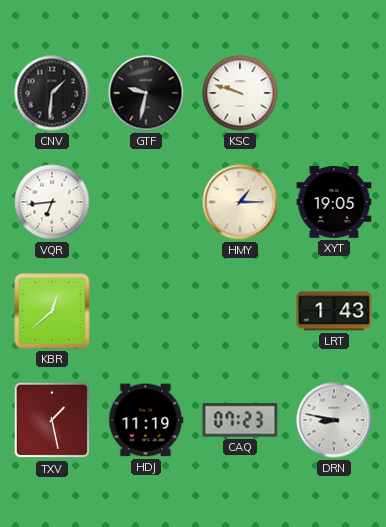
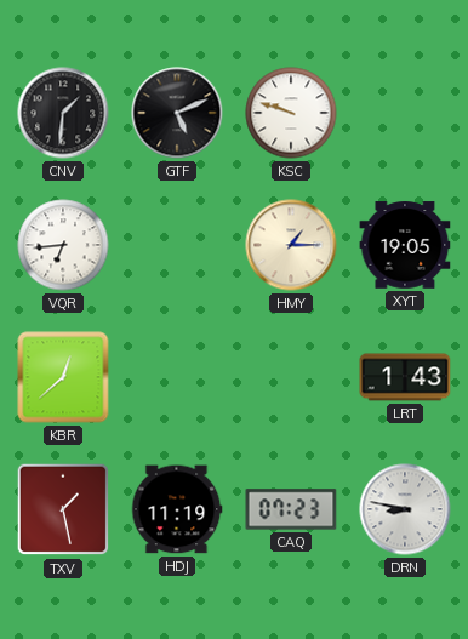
GTF: 9:32 -> 5:11
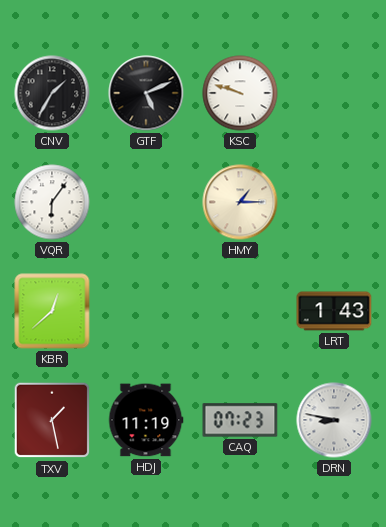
CNV: 1:31 -> 1:35
VQR: 6:44 -> 6:06
XYT: 19:05 -> none
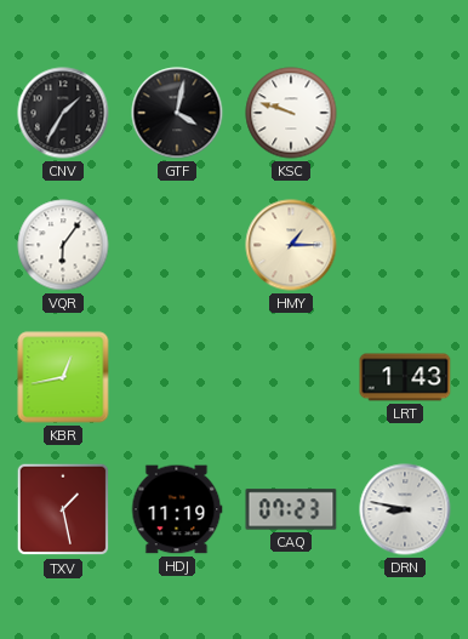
GTF: 5:11 -> 4:02
KBR: 12:38 -> 12:43
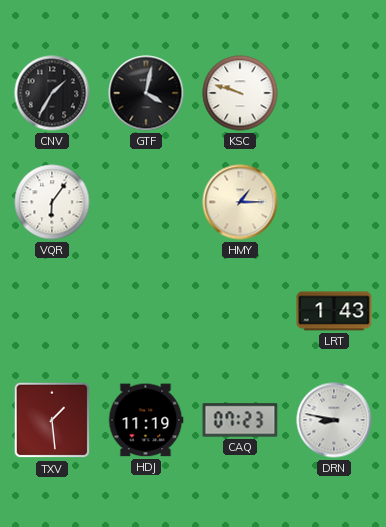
KBR: 12:43 -> none
TXV: 1:28 -> 1:29
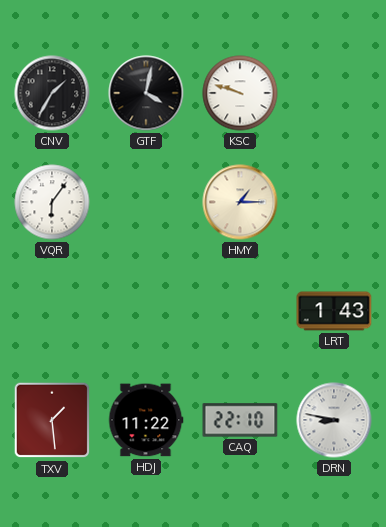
HDJ: 11:19 -> 11:22
CAQ: 07:23 -> 22:10
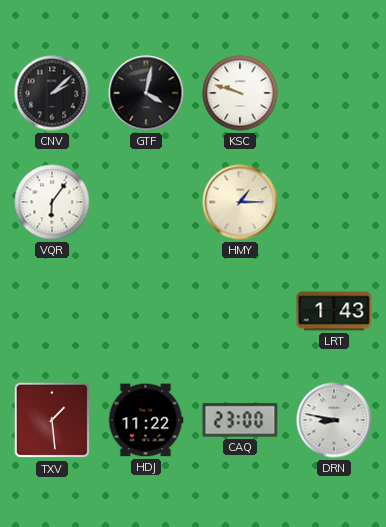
CNV: 1:35 -> 2:08
CAQ: 22:10 -> 23:00
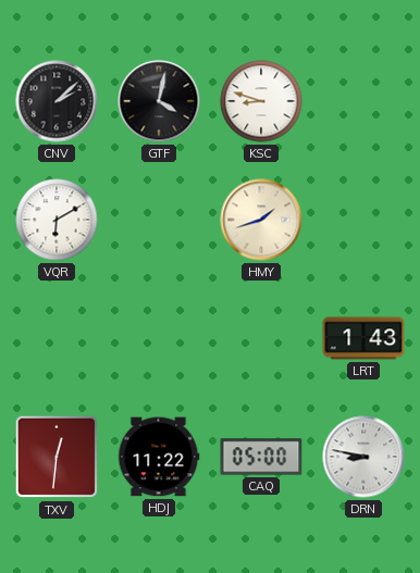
KSC: 9:48 -> 8:48
VQR: 6:06 -> 6:10
HMY: 1:15 -> 1:42
TXV: 1:29 -> 12:31
CAQ: 23:00 -> 05:00
